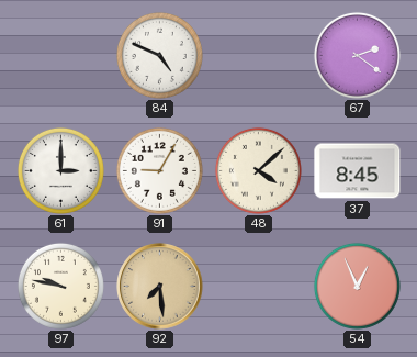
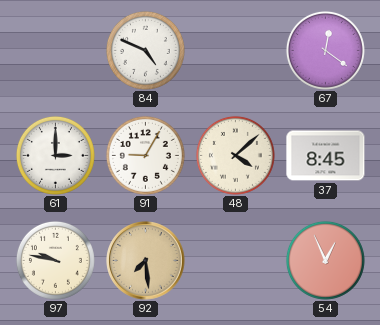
67: 2:21 -> 12:21
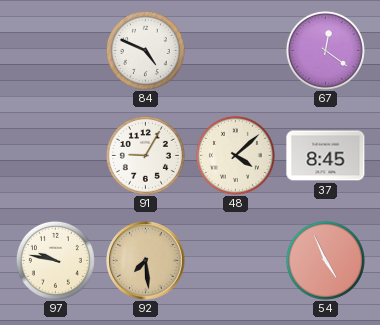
61: 3:00 -> none
54: 12:56 -> 4:56
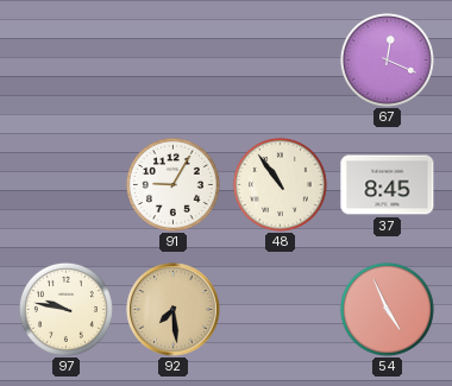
84: 4:49 -> none
67: 12:21 -> 12:19
48: 4:08 -> 10:54
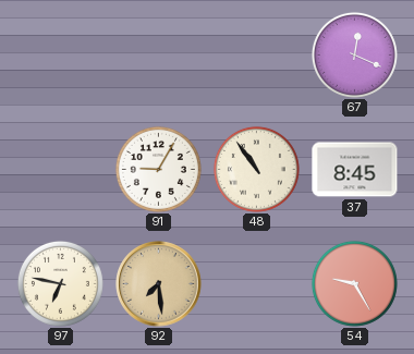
97: 9:47 -> 6:47
54: 4:56 -> 9:25
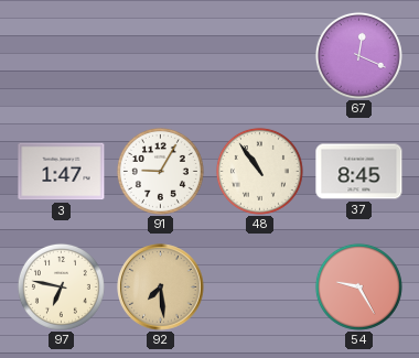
3: none -> 1:47
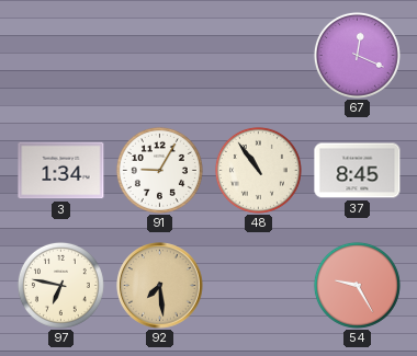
3: 1:47 -> 1:34
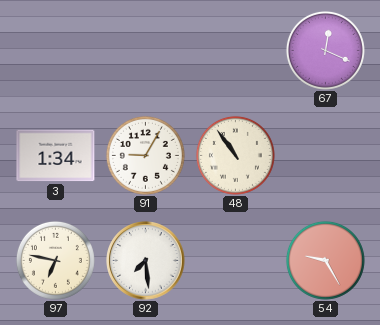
37: 8:45 -> none
92 dial: champagne -> white
